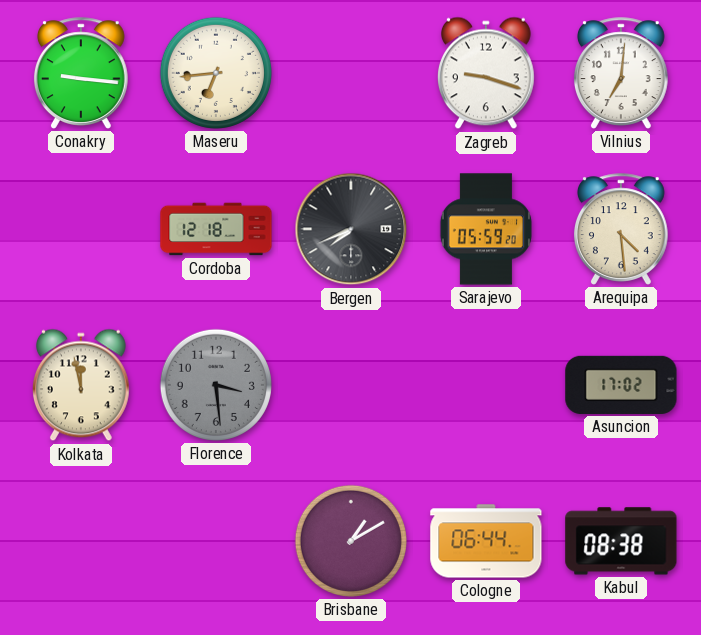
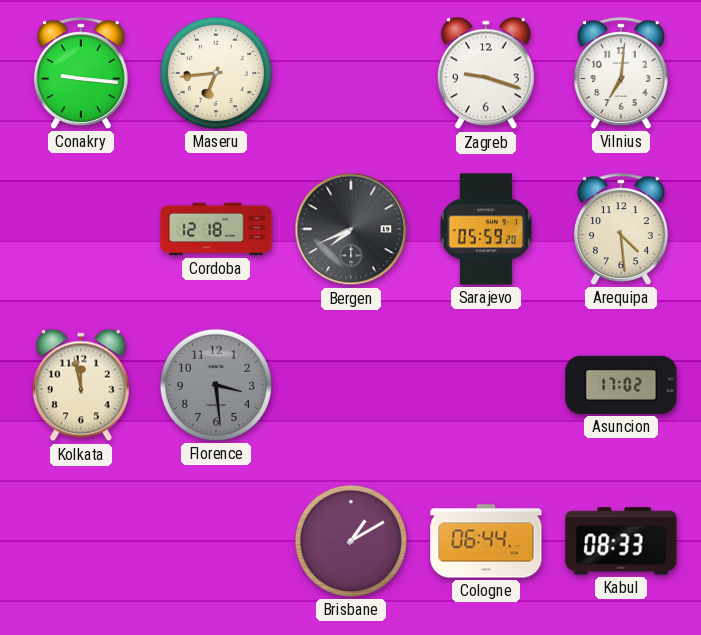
Kabul: 08:38 -> 08:33
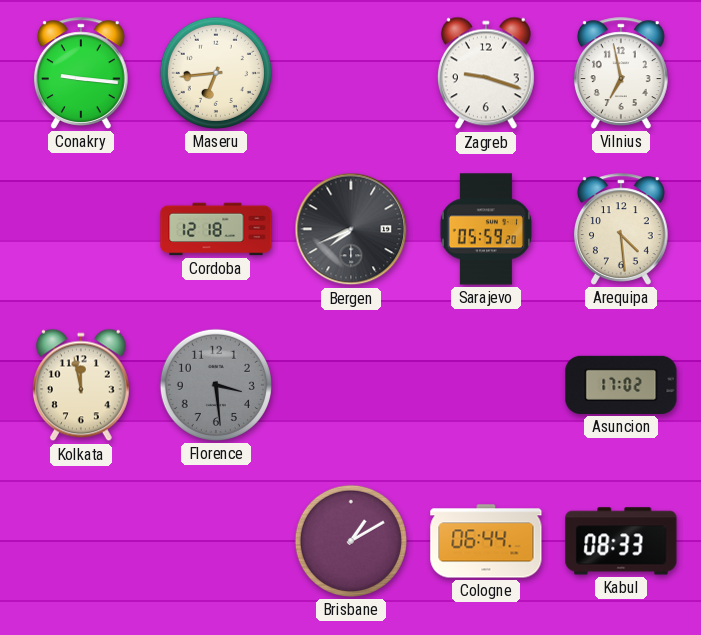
Vilnius: 7:01 -> 6:58
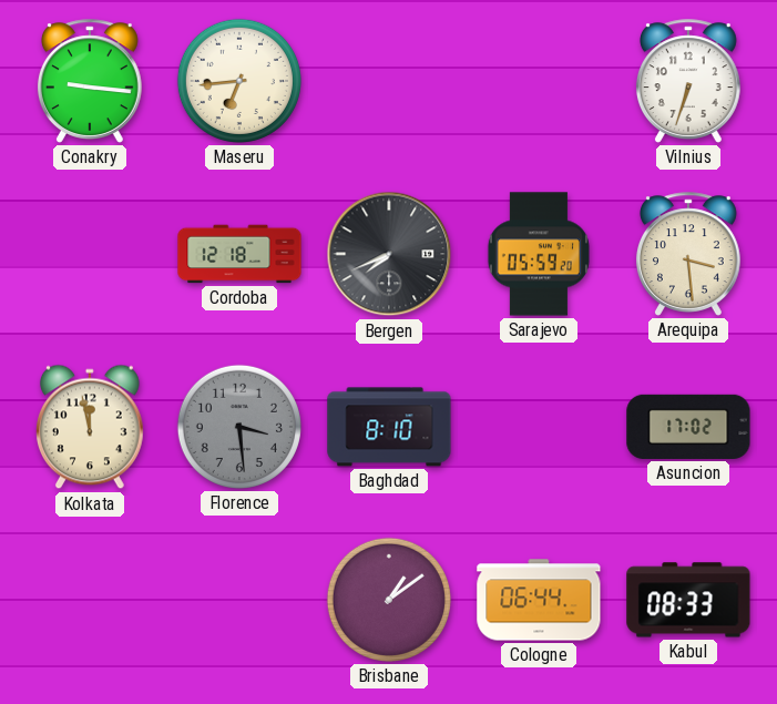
Zagreb: 9:18 -> none
Vilnius: 6:58 -> 6:33
Arequipa: 4:29 -> 3:29
Baghdad: none -> 8:10
Brisbane: 1:10 -> 1:09
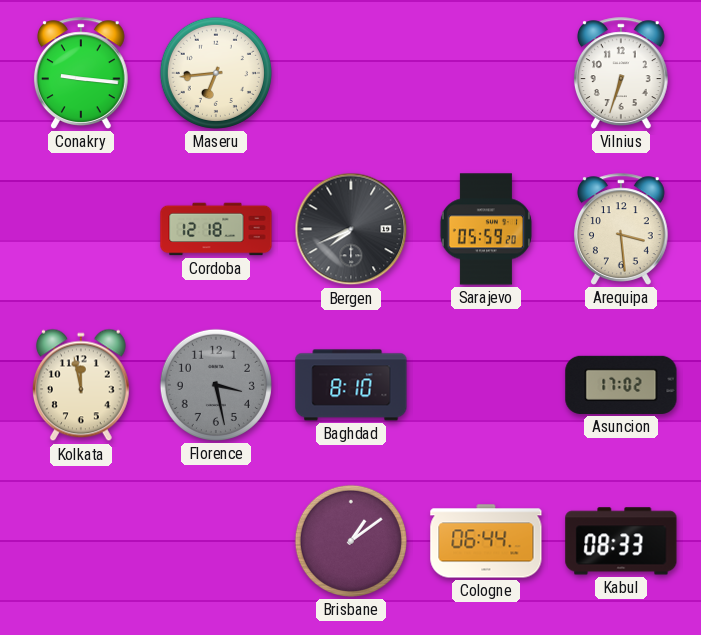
Florence: 3:29 -> 3:28
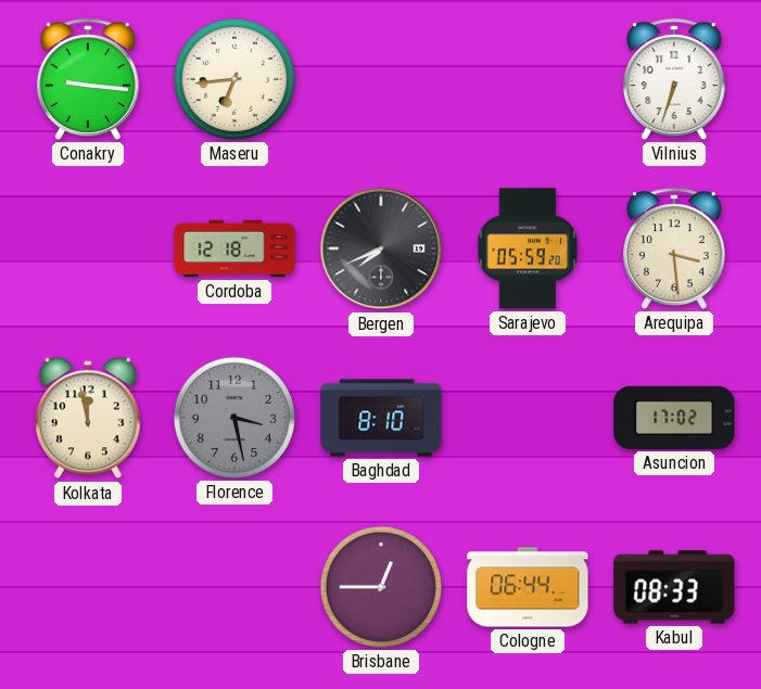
Brisbane: 1:09 -> 12:45
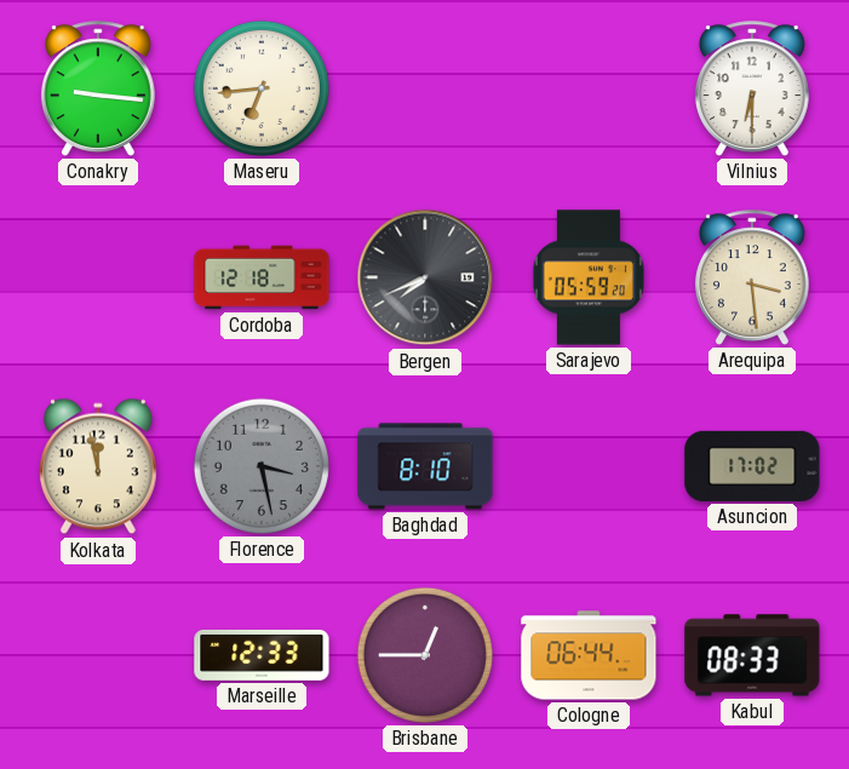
Vilnius: 6:33 -> 6:30
Marseille: none -> 12:33
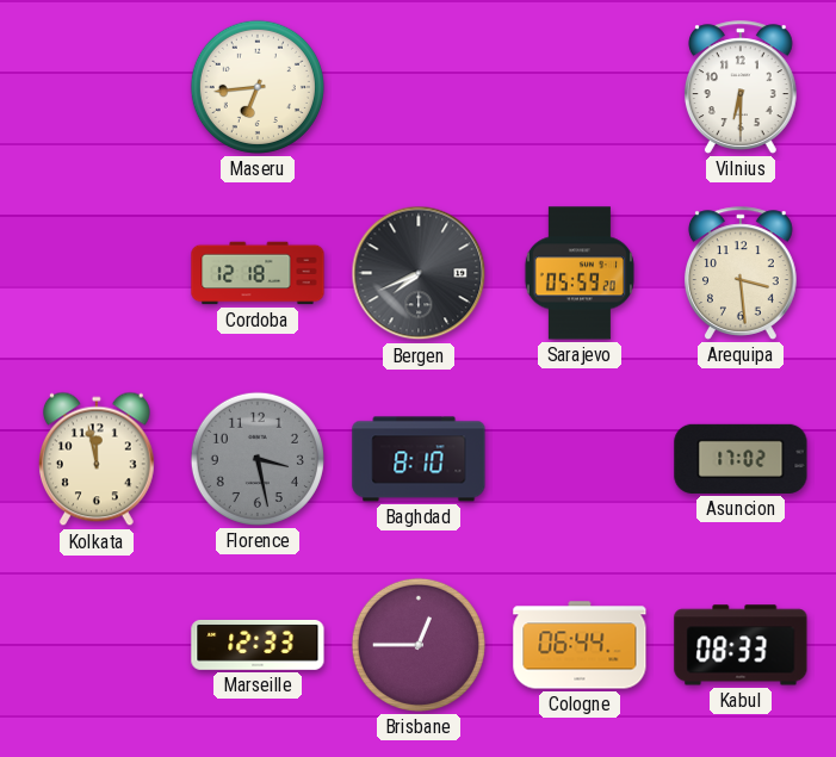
Conakry: 9:16 -> none
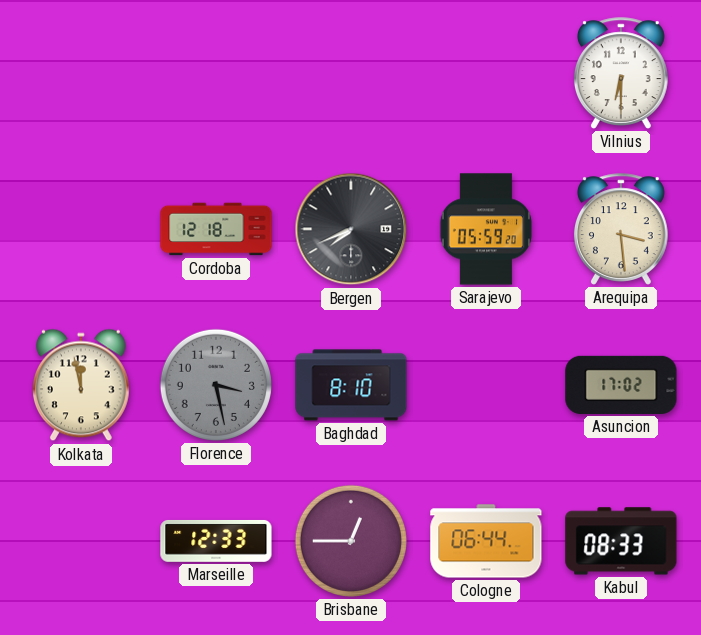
Maseru: 6:44 -> none
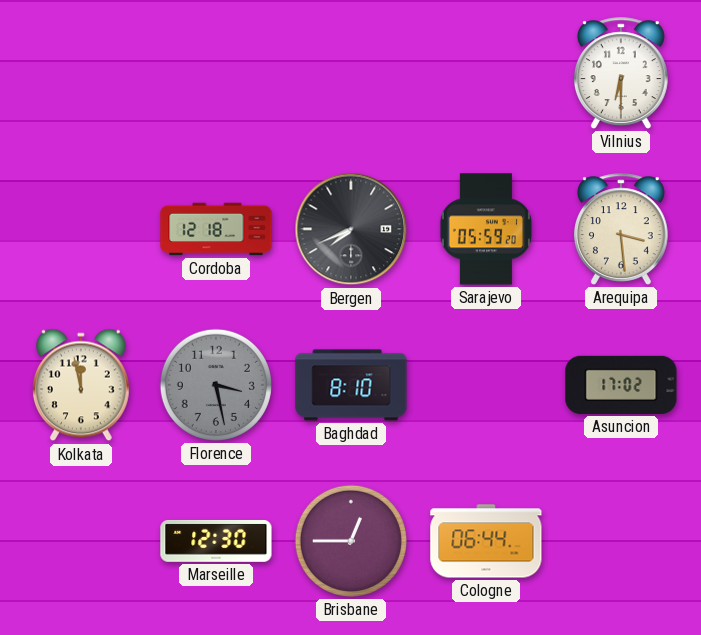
Marseille: 12:33 -> 12:30
Kabul: 08:33 -> none
